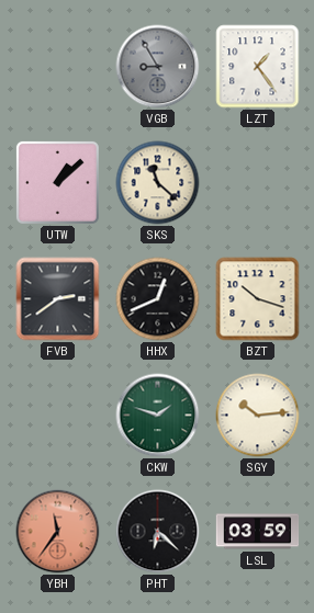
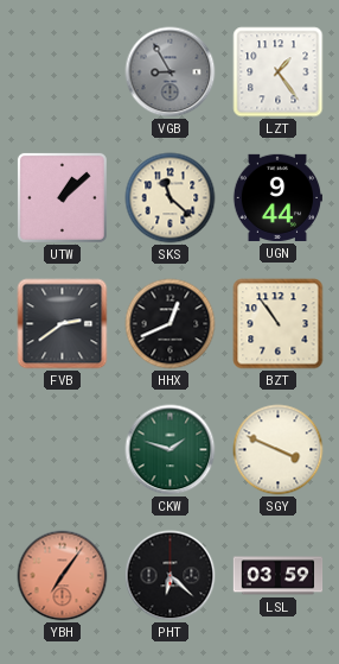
UGN: none -> 9:44
BZT: 10:18 -> 10:54
SGY: 10:14 -> 3:49
YBH: 11:36 -> 7:06
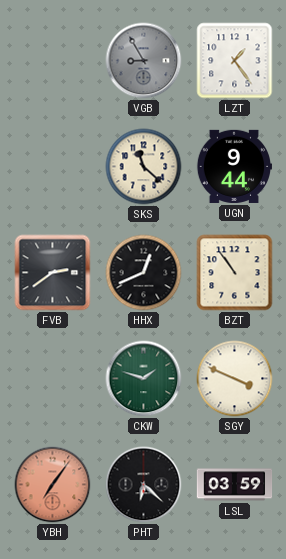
UTW: 1:08 -> none
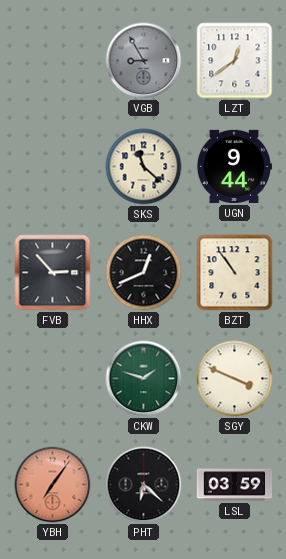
LZT: 1:24 -> 12:39
FVB: 2:39 -> 2:53
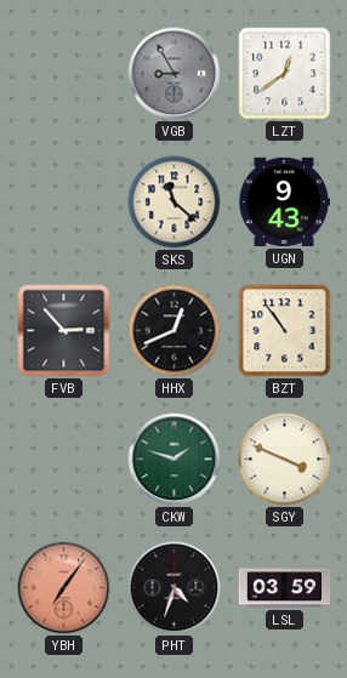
UGN: 9:44 -> 9:43
PHT: 6:22 -> 4:33
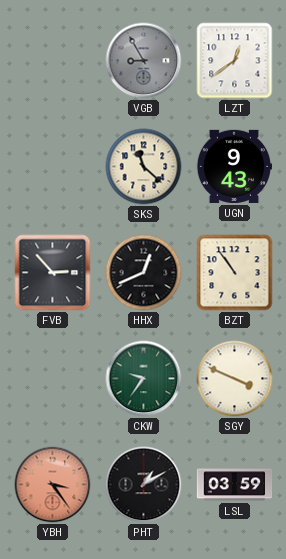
CKW: 1:48 -> 9:36
YBH: 7:06 -> 3:24
PHT: 4:33 -> 1:10
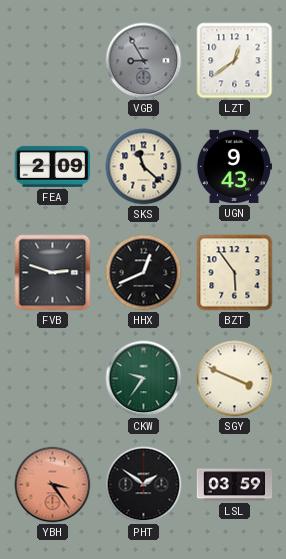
FEA: none -> 2:09
FVB: 2:53 -> 2:48
BZT: 10:54 -> 5:54
PHT: 1:10 -> 1:51
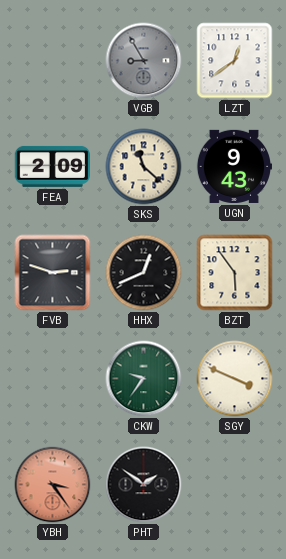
LSL: 03:59 -> none
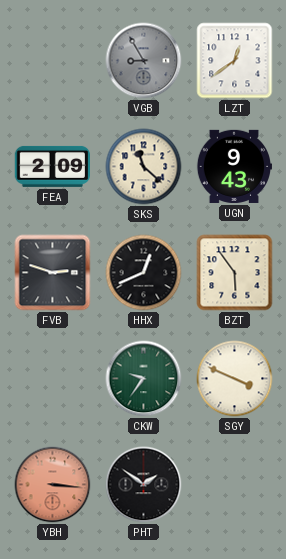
YBH: 3:24 -> 3:16
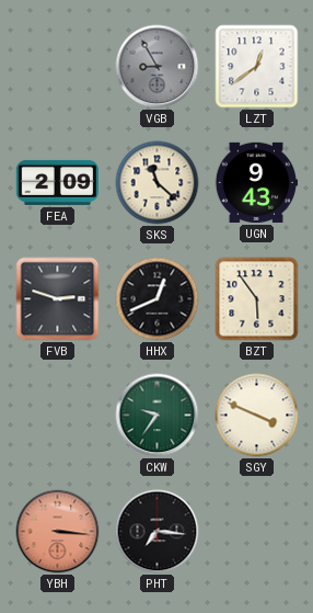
PHT: 1:51 -> 7:16
